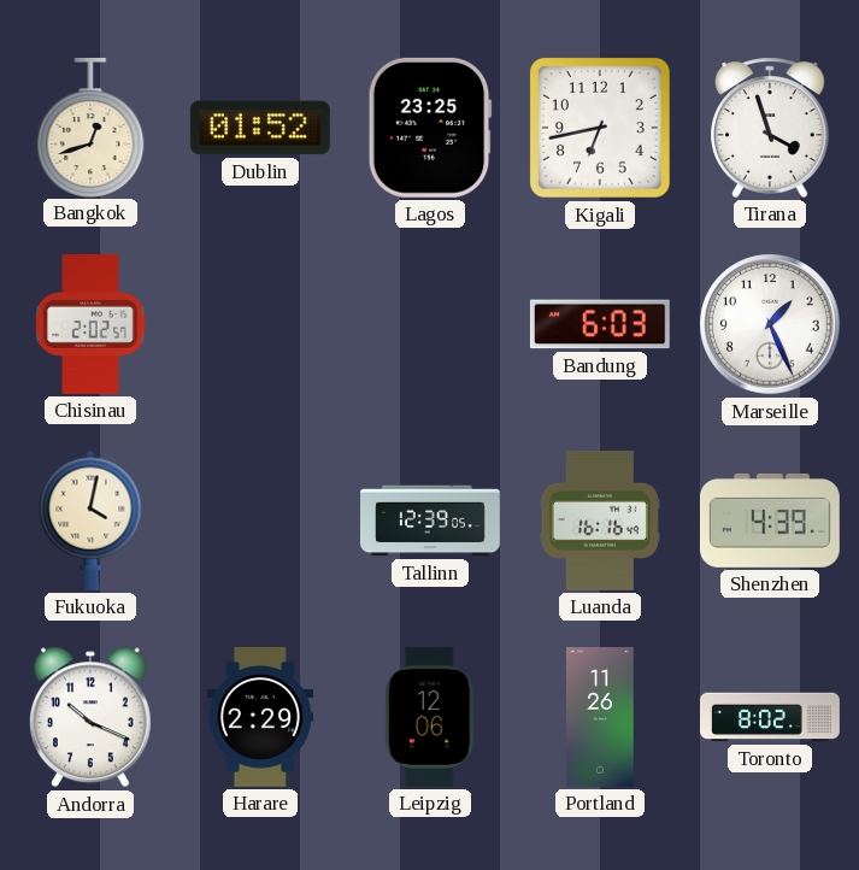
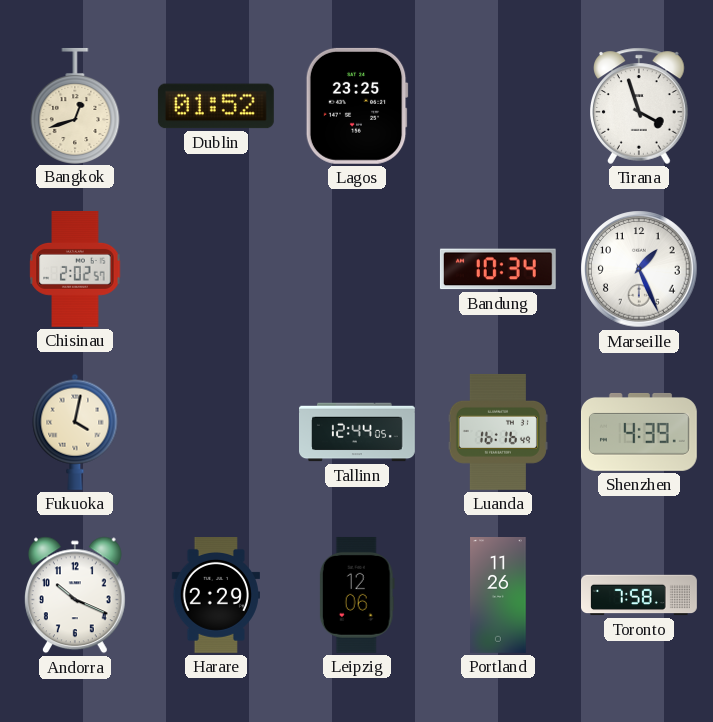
Kigali: 6:43 -> none
Bandung: 6:03 -> 10:34
Tallinn: 12:39 -> 12:44
Toronto: 8:02 -> 7:58
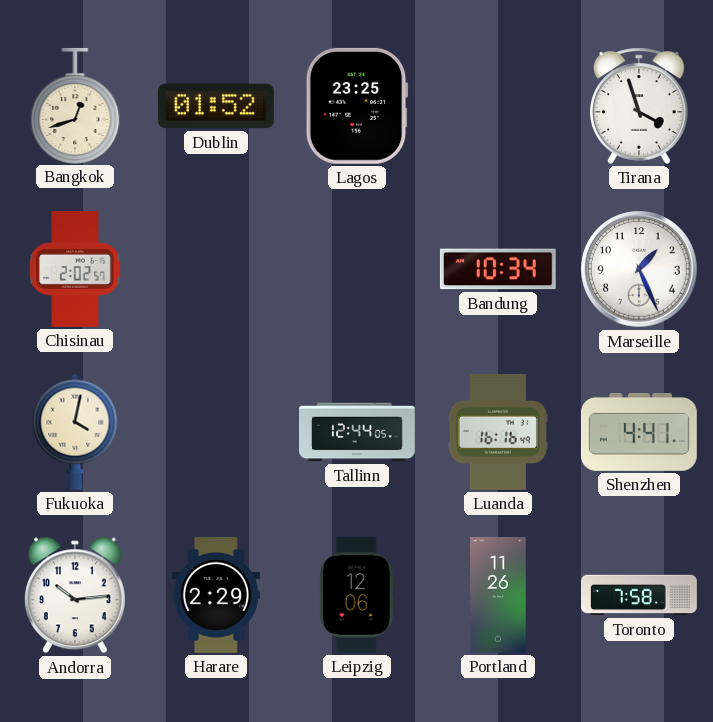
Shenzhen: 4:39 -> 4:41
Andorra: 10:19 -> 10:14
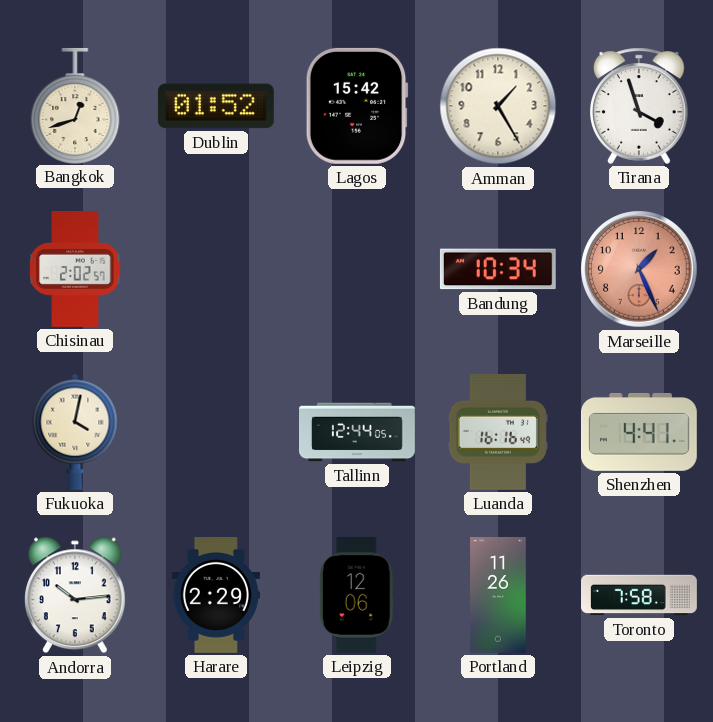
Lagos: 23:25 -> 15:42
Amman: none -> 1:25
Marseille dial: white -> salmon
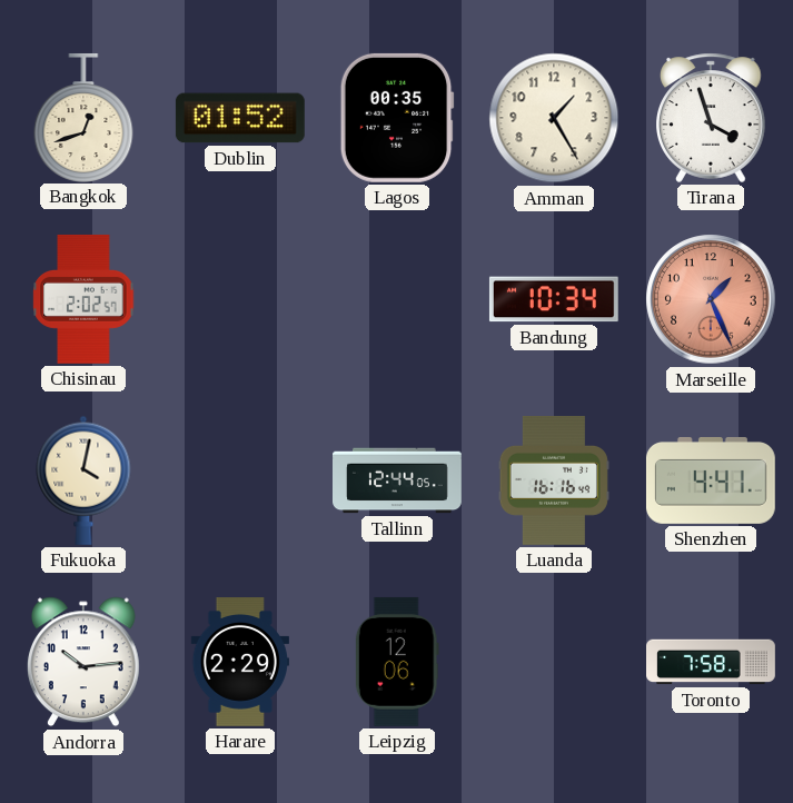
Lagos: 15:42 -> 00:35
Portland: 11:26 -> none
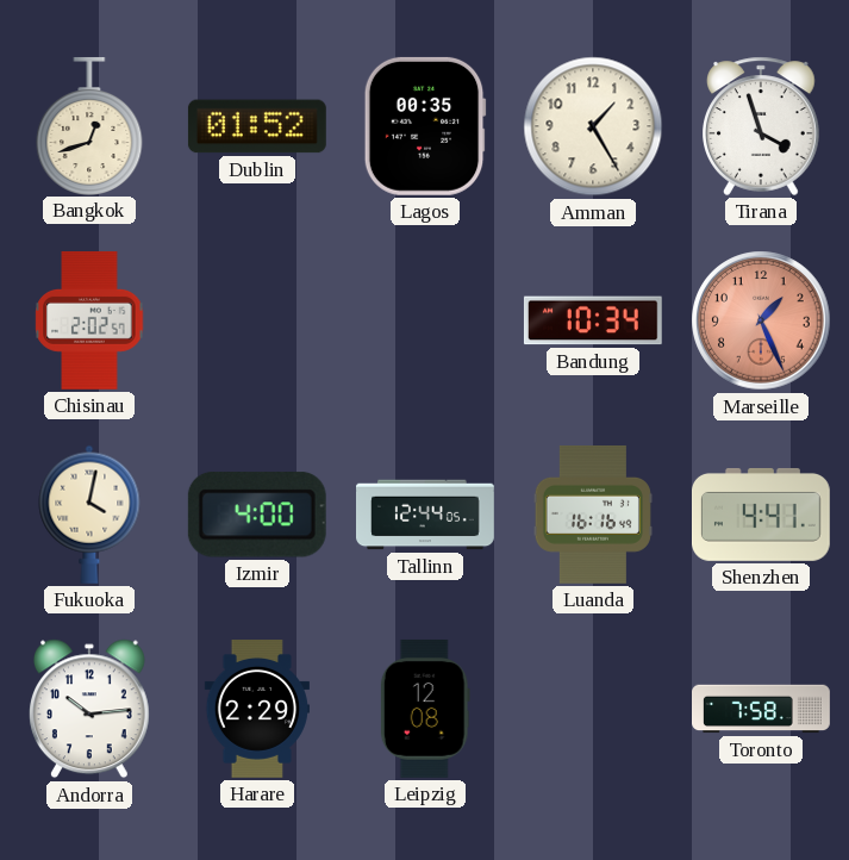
Izmir: none -> 4:00
Leipzig: 12:06 -> 12:08
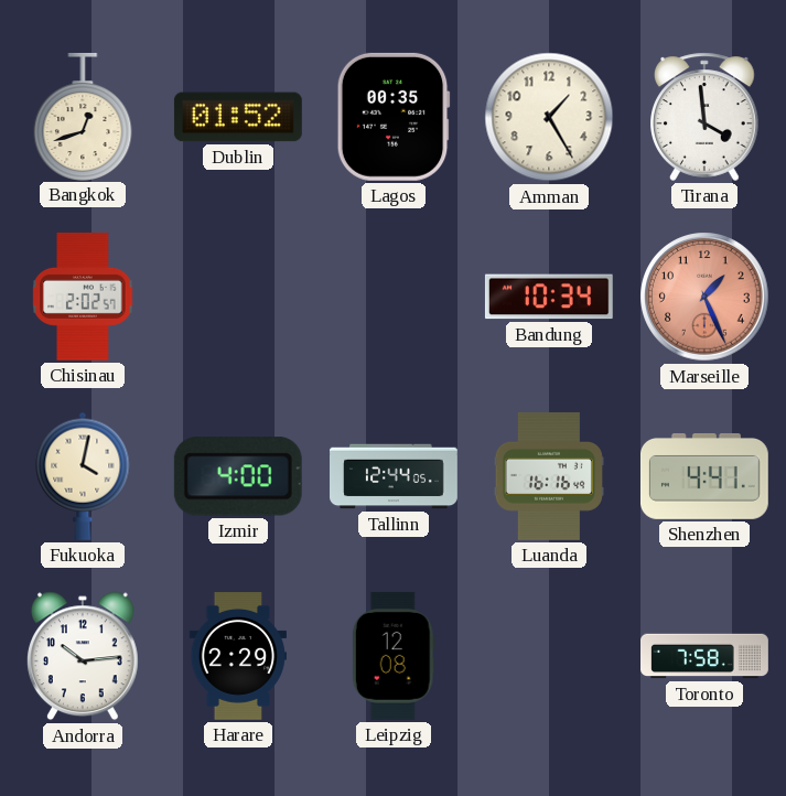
Tirana: 3:57 -> 3:59
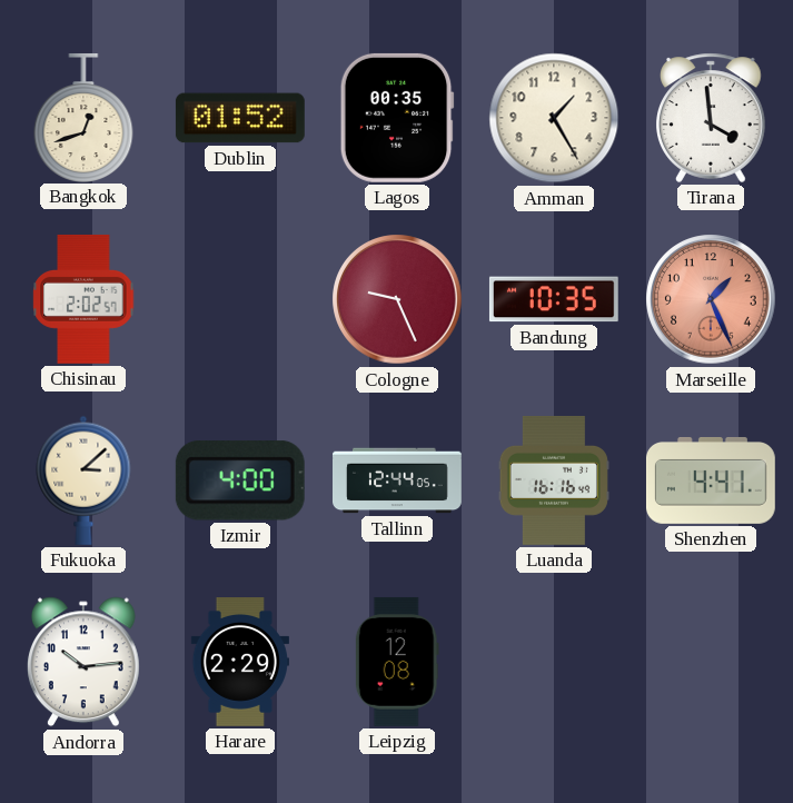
Cologne: none -> 9:26
Bandung: 10:34 -> 10:35
Fukuoka: 4:02 -> 3:08
Toronto: 7:58 -> none
